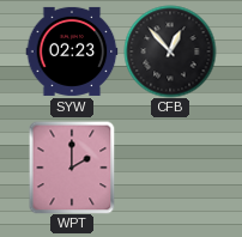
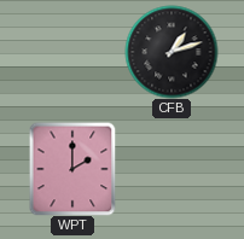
SYW: 02:23 -> none
CFB: 12:53 -> 1:12
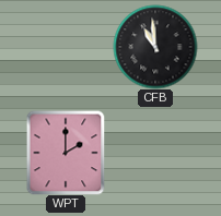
CFB: 1:12 -> 10:59
